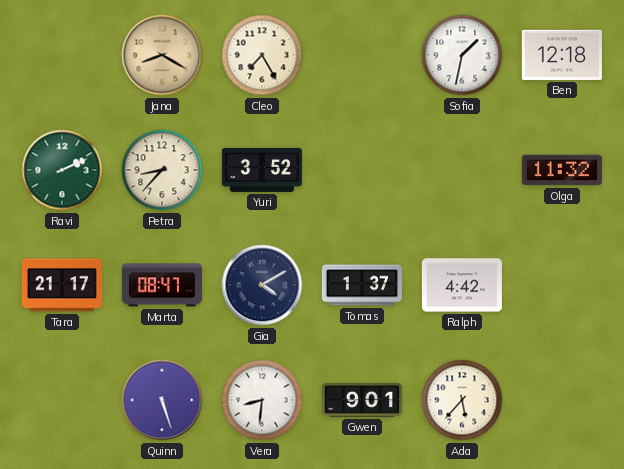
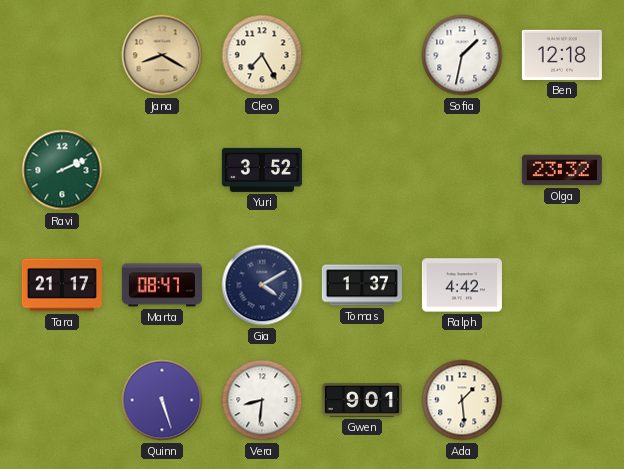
Petra: 8:37 -> none
Olga: 11:32 -> 23:32
Ada: 5:37 -> 1:29
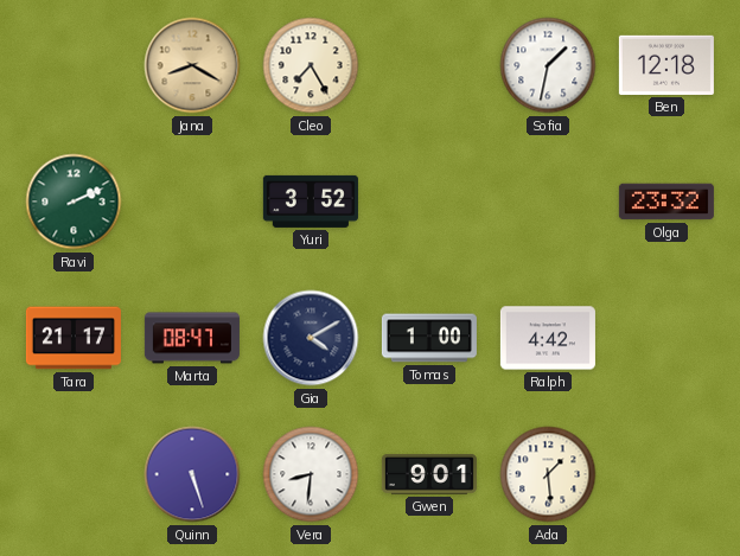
Tomas: 1:37 -> 1:00
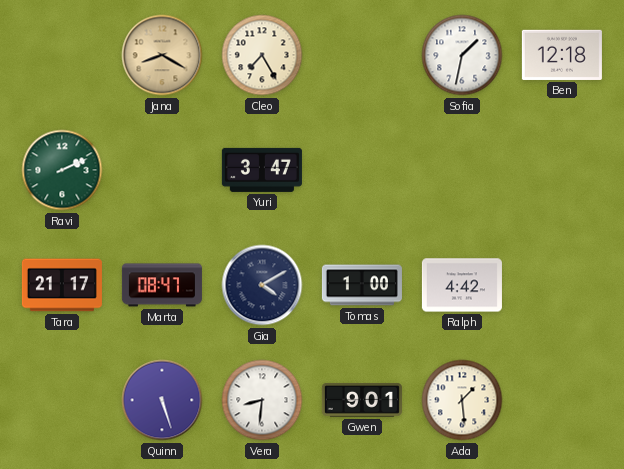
Yuri: 3:52 -> 3:47
Olga: 23:32 -> none
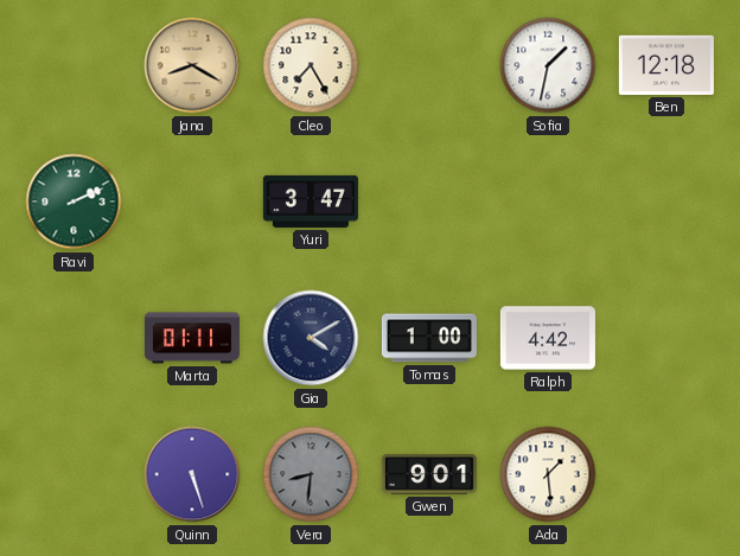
Tara: 21:17 -> none
Marta: 08:47 -> 01:11
Vera dial: white -> grey
